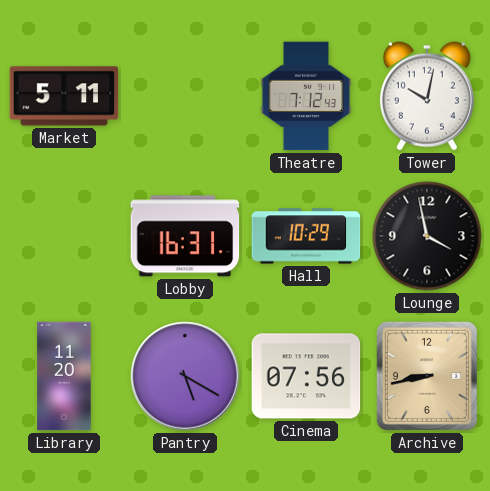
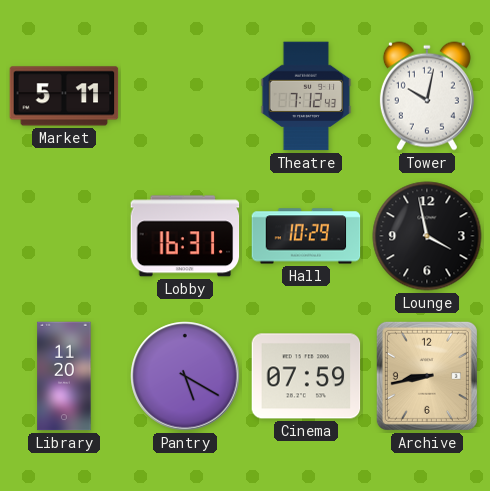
Cinema: 07:56 -> 07:59
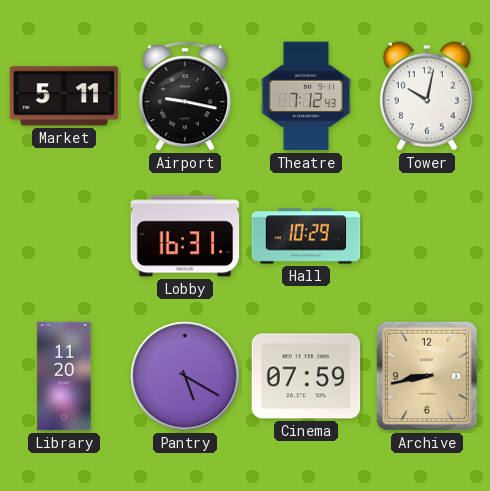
Airport: none -> 9:17
Lounge: 3:58 -> none
